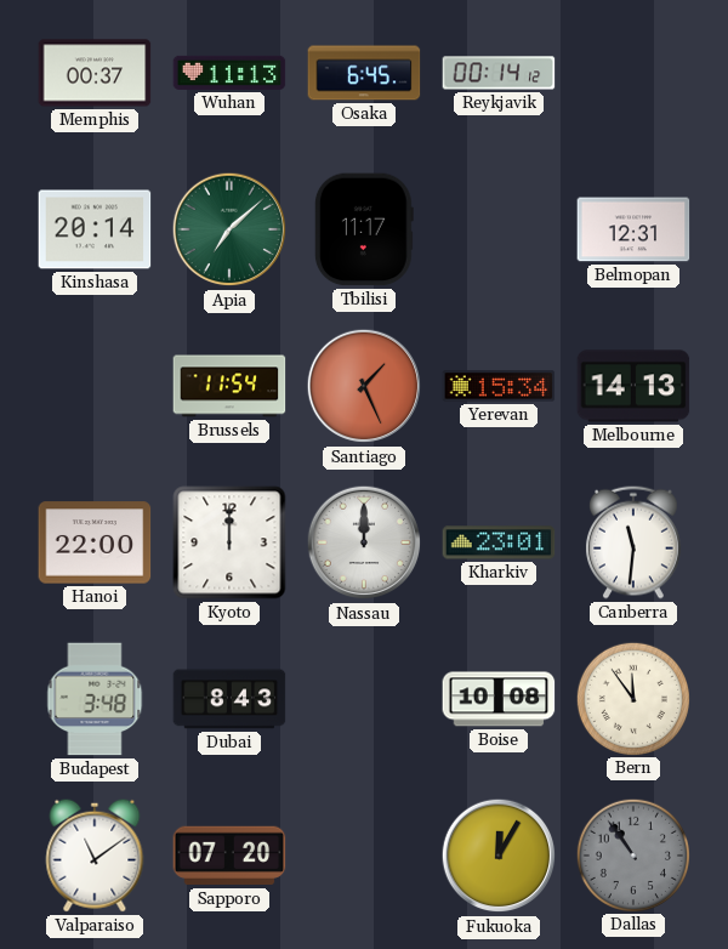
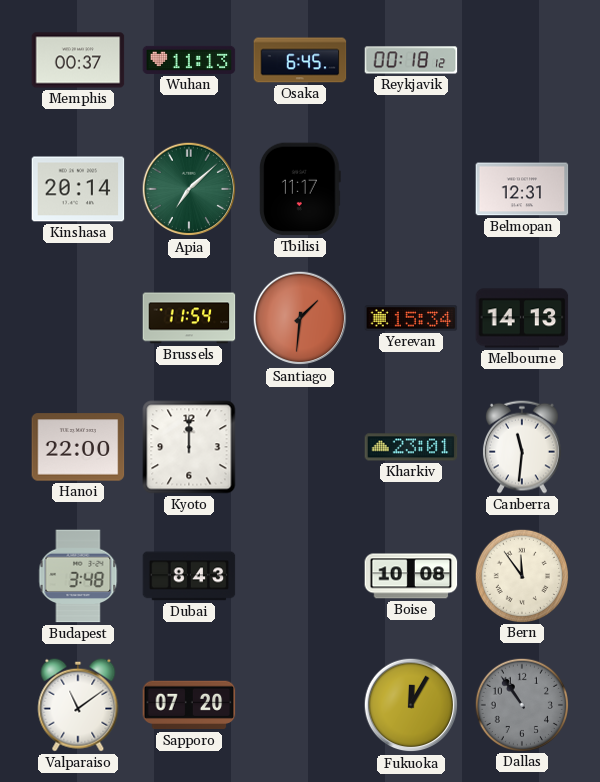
Reykjavik: 00:14 -> 00:18
Santiago: 1:26 -> 1:31
Nassau: 12:00 -> none
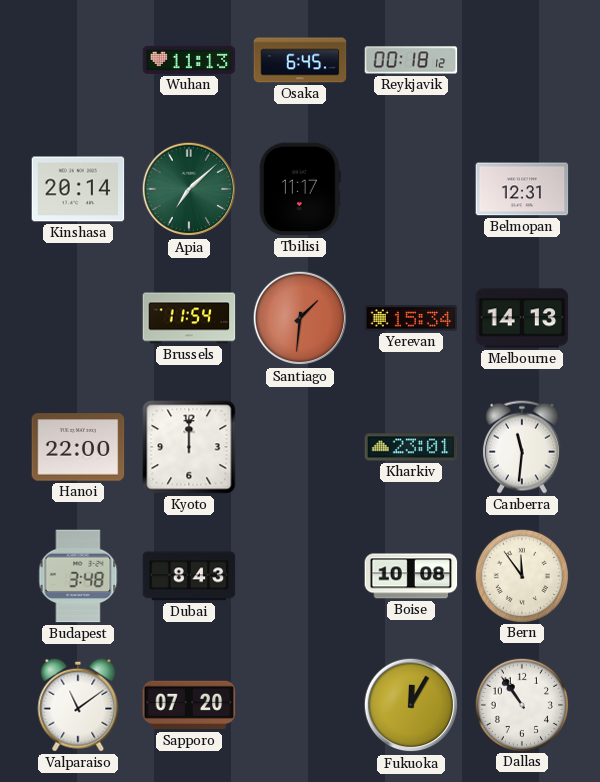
Memphis: 00:37 -> none
Dallas dial: grey -> white
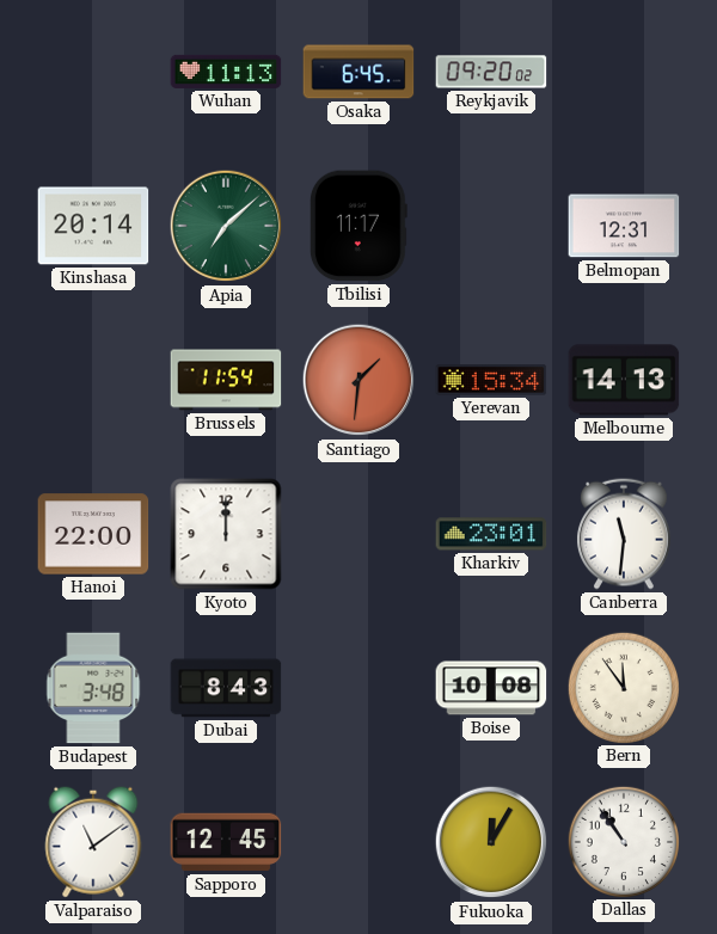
Reykjavik: 00:18 -> 09:20
Sapporo: 07:20 -> 12:45
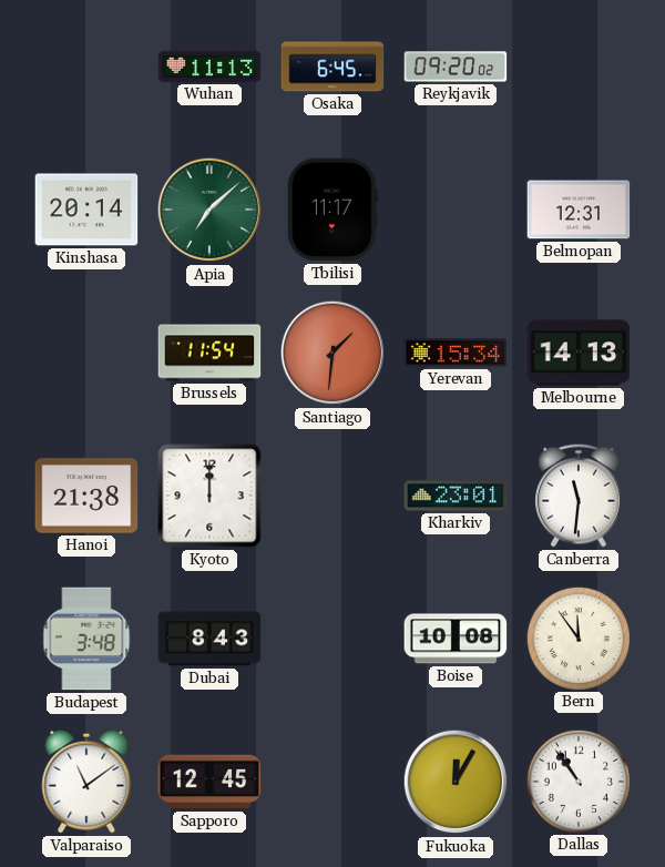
Hanoi: 22:00 -> 21:38
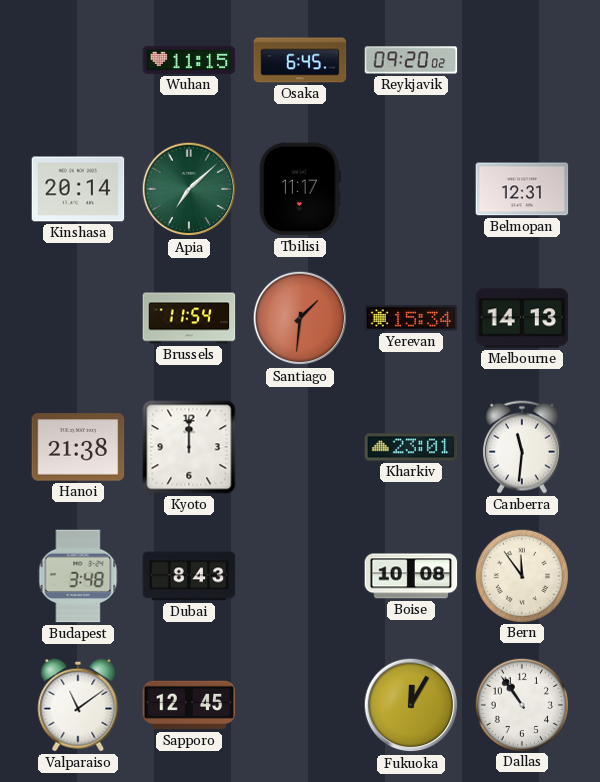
Wuhan: 11:13 -> 11:15
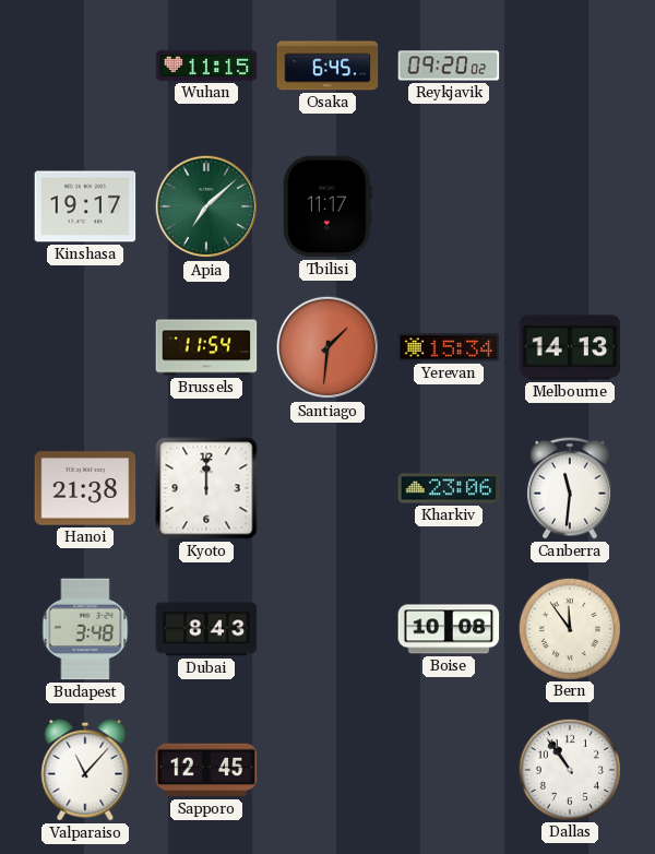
Kinshasa: 20:14 -> 19:17
Belmopan: 12:31 -> none
Kharkiv: 23:01 -> 23:06
Valparaiso: 11:09 -> 11:07
Fukuoka: 12:05 -> none
